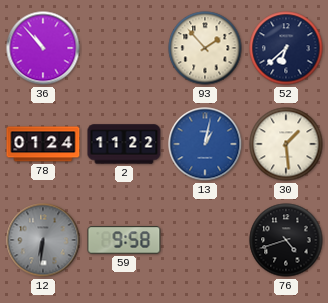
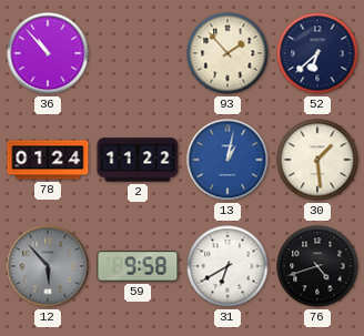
12: 6:31 -> 5:53
31: none -> 6:40
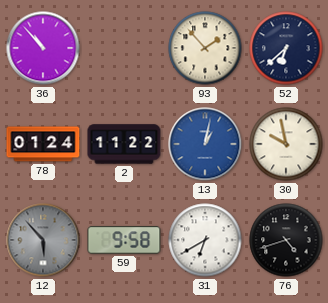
30: 1:29 -> 9:58
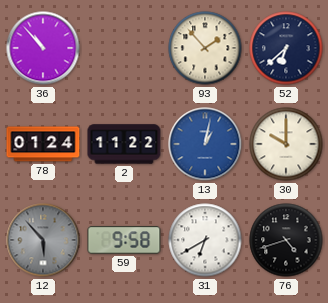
30: 9:58 -> 10:00
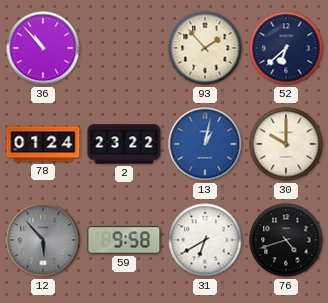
2: 11:22 -> 23:22
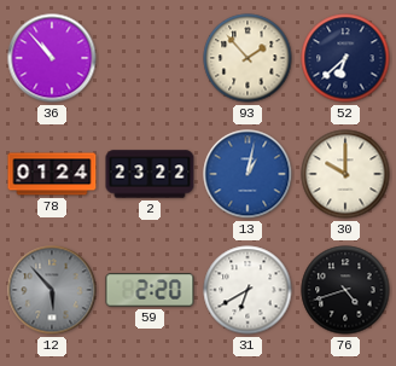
59: 9:58 -> 2:20
